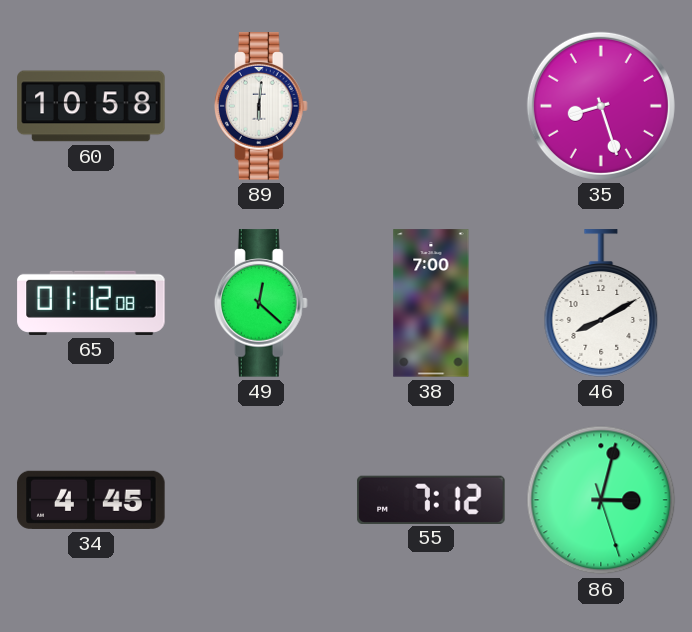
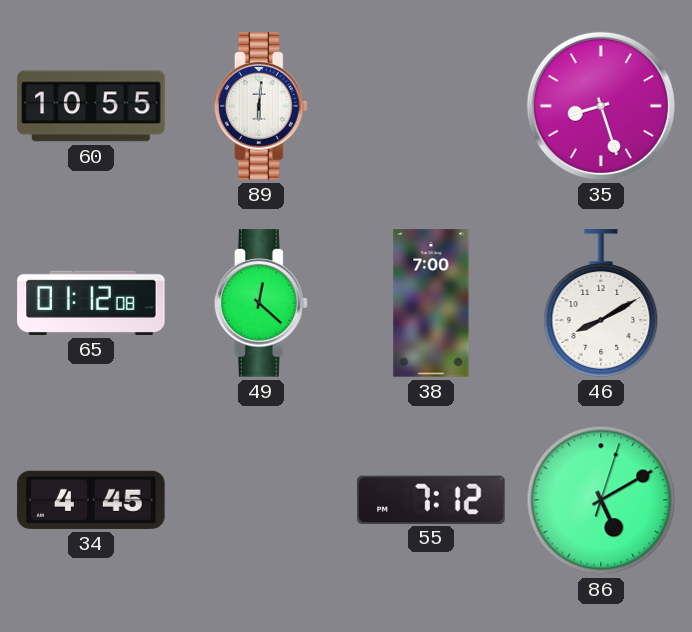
60: 10:58 -> 10:55
86: 3:02 -> 5:10
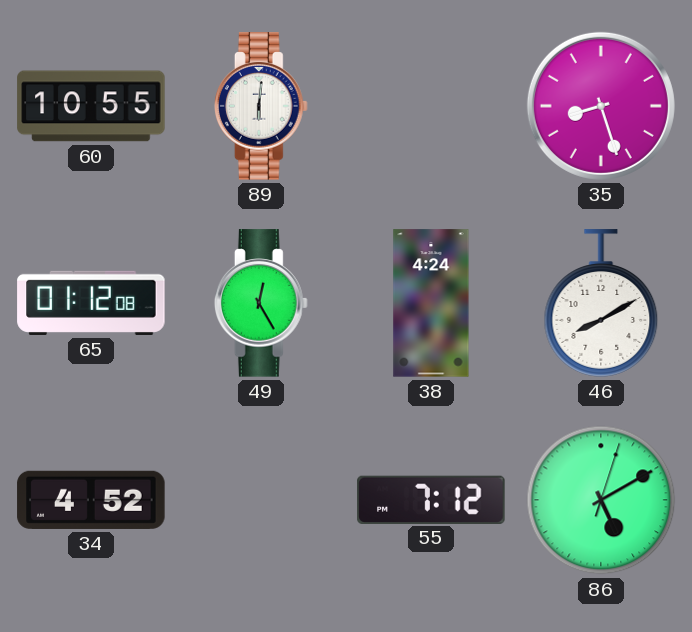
49: 12:22 -> 12:25
38: 7:00 -> 4:24
34: 4:45 -> 4:52
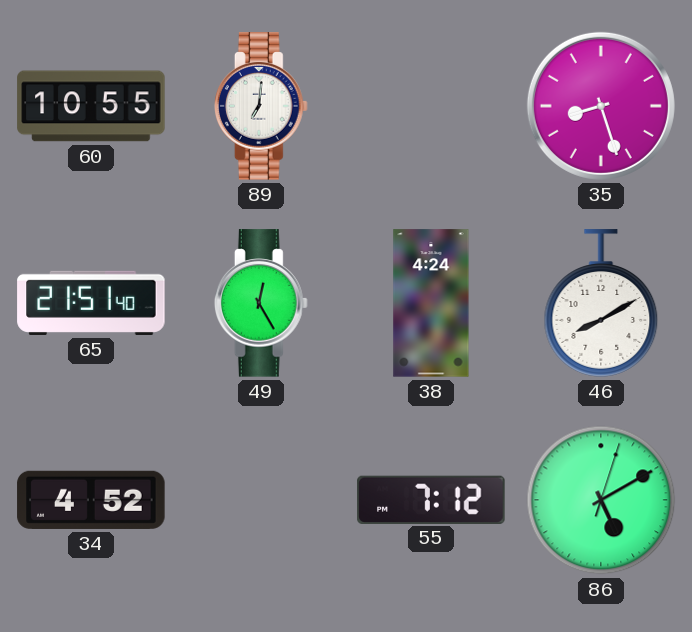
89: 6:01 -> 7:01
65: 01:12 -> 21:51
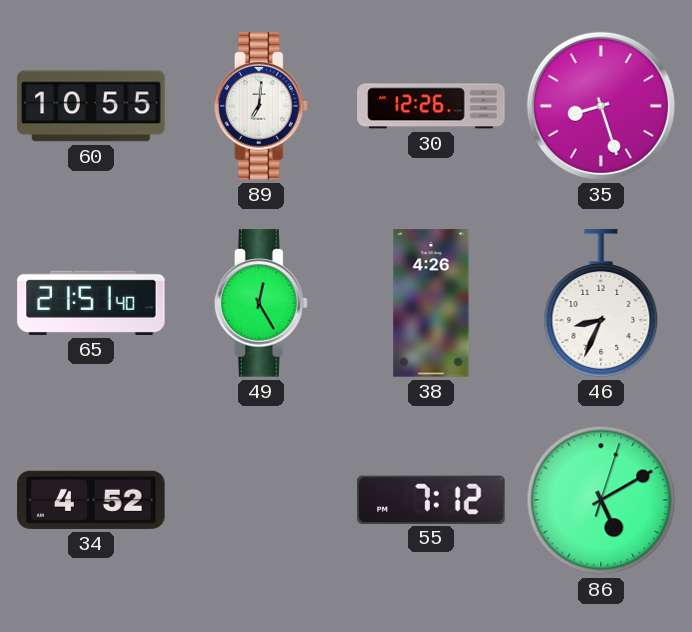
30: none -> 12:26
38: 4:24 -> 4:26
46: 8:10 -> 8:34
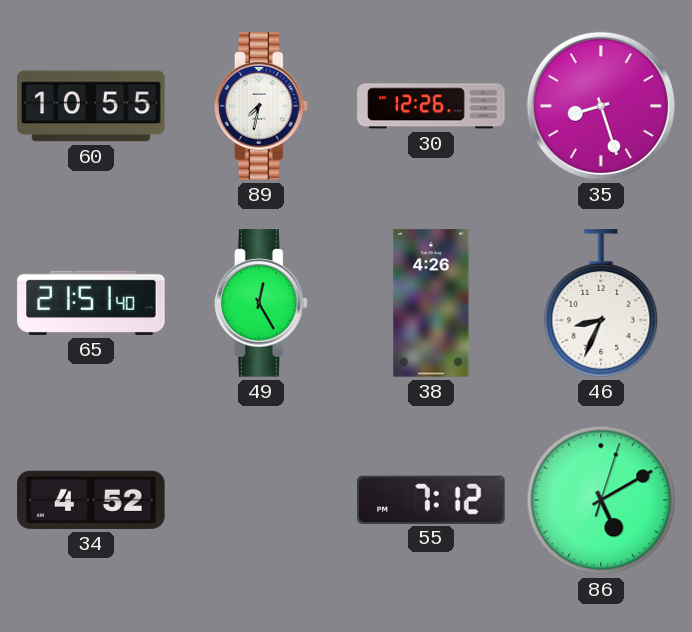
89: 7:01 -> 7:32
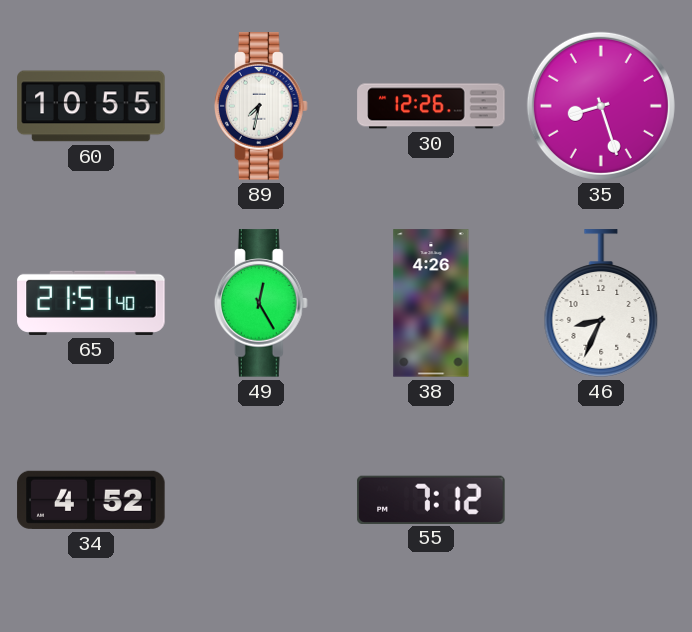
86: 5:10 -> none
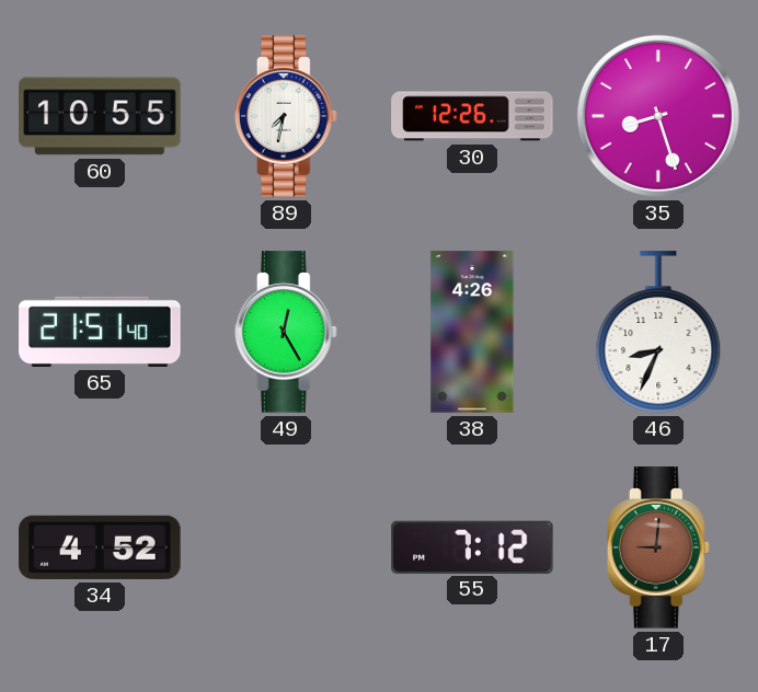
17: none -> 9:01
